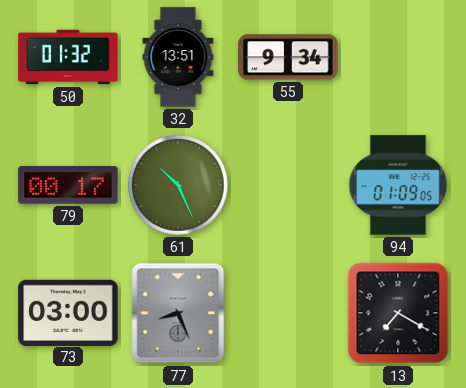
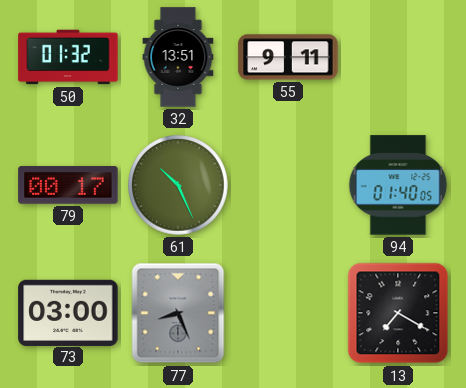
55: 9:34 -> 9:11
94: 01:09 -> 01:40
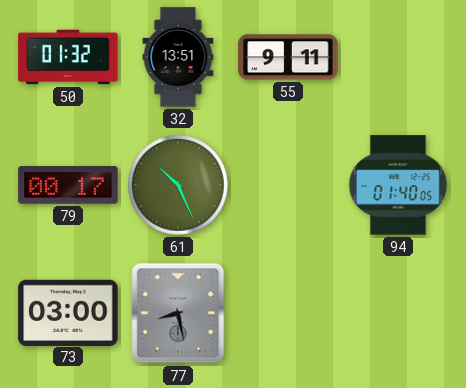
77: 8:26 -> 8:28
13: 7:20 -> none
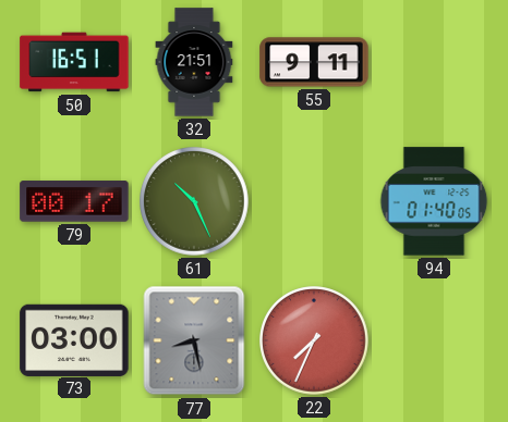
50: 01:32 -> 16:51
32: 13:51 -> 21:51
22: none -> 7:34
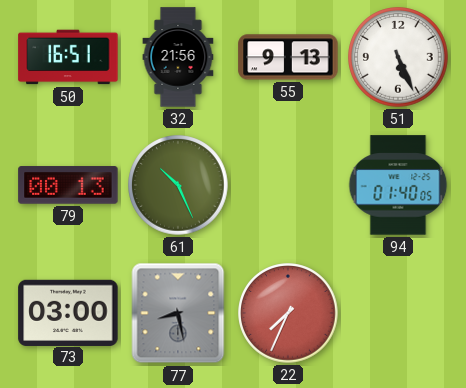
32: 21:51 -> 21:56
55: 9:11 -> 9:13
51: none -> 5:26
79: 00:17 -> 00:13
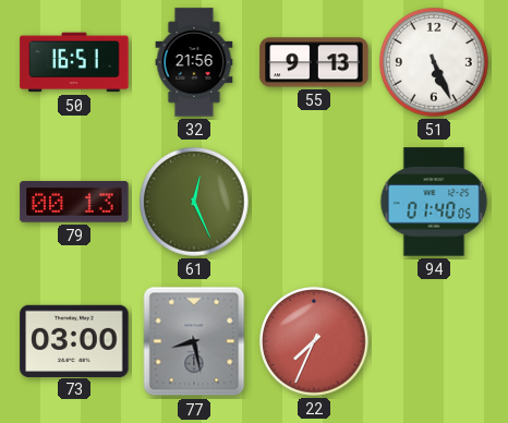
61: 10:26 -> 12:26
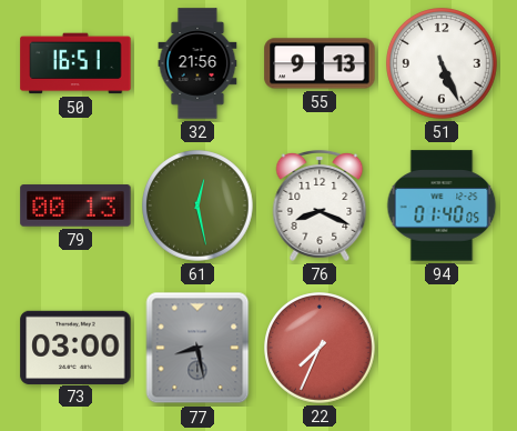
61: 12:26 -> 12:28
76: none -> 8:19
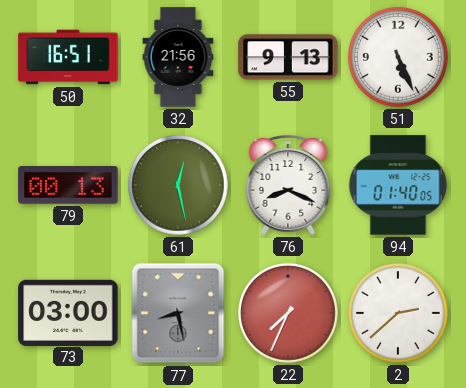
2: none -> 2:38
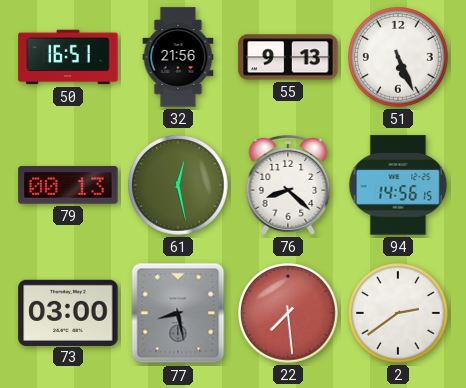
76: 8:19 -> 8:22
94: 01:40 -> 14:56
22: 7:34 -> 7:29
2: 2:38 -> 2:39
